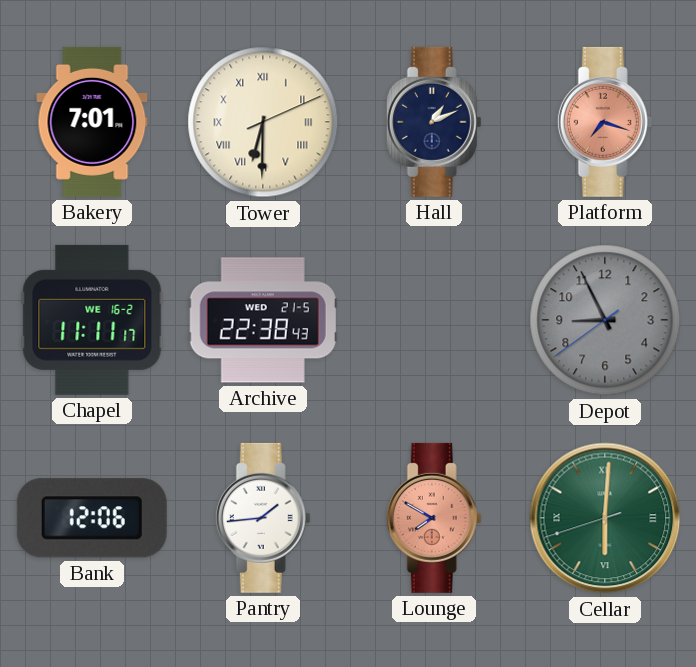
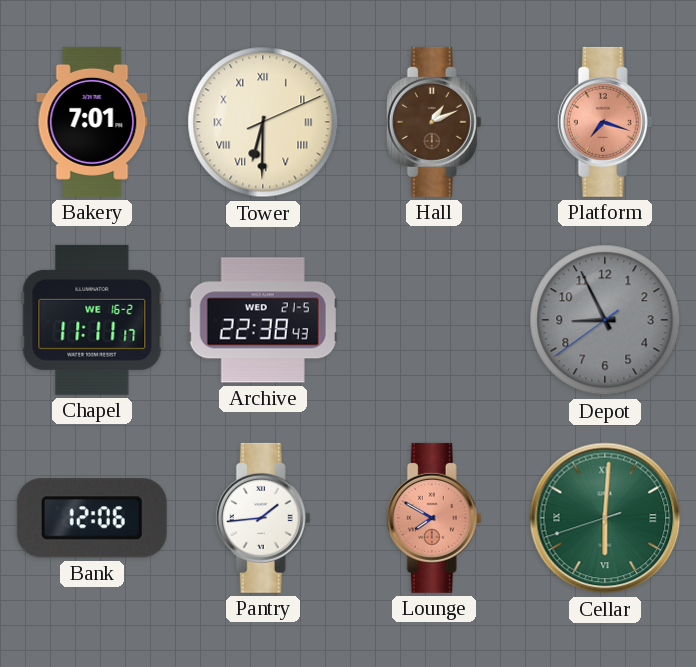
Hall dial: navy -> brown
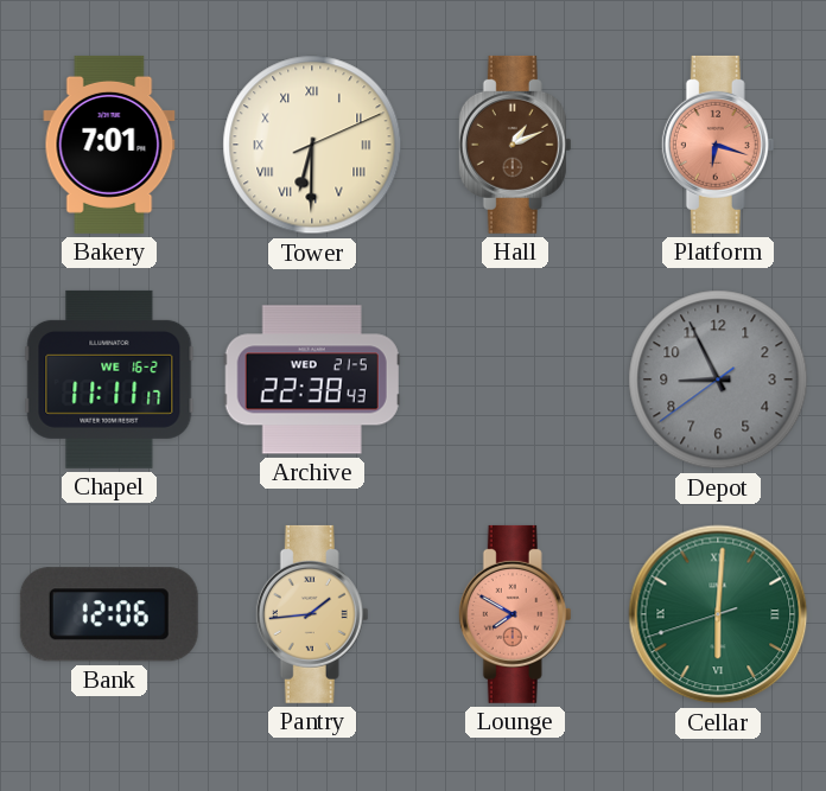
Platform: 7:18 -> 6:18
Pantry dial: white -> champagne
